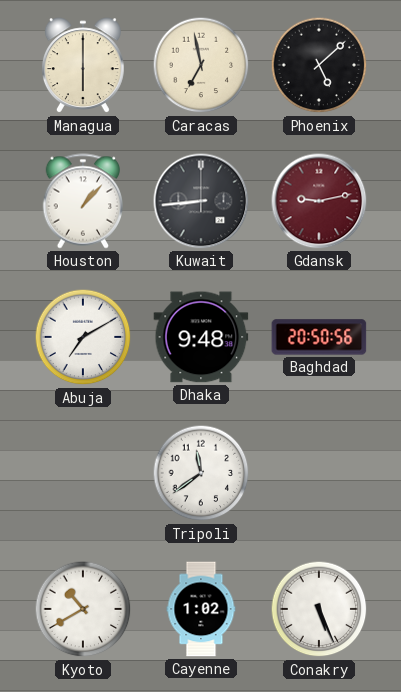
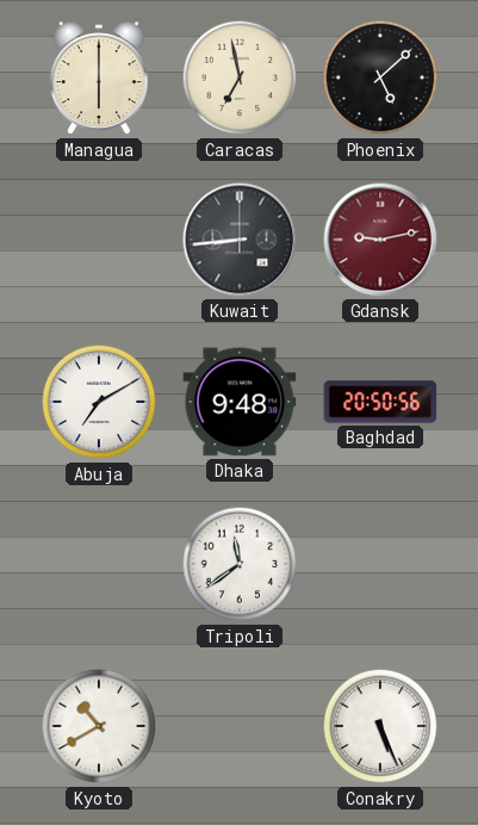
Houston: 1:07 -> none
Cayenne: 1:02 -> none
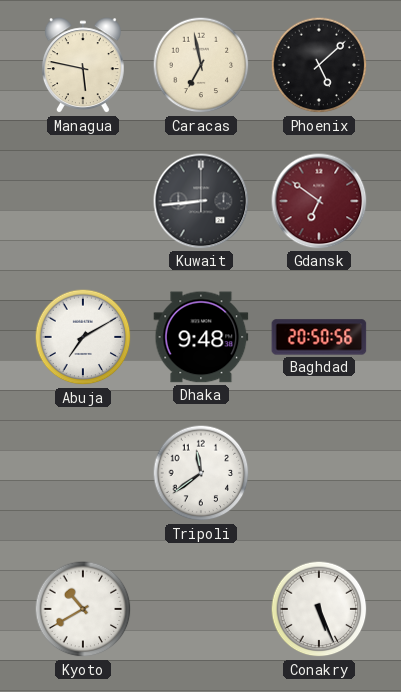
Managua: 6:00 -> 5:47
Gdansk: 9:13 -> 6:51
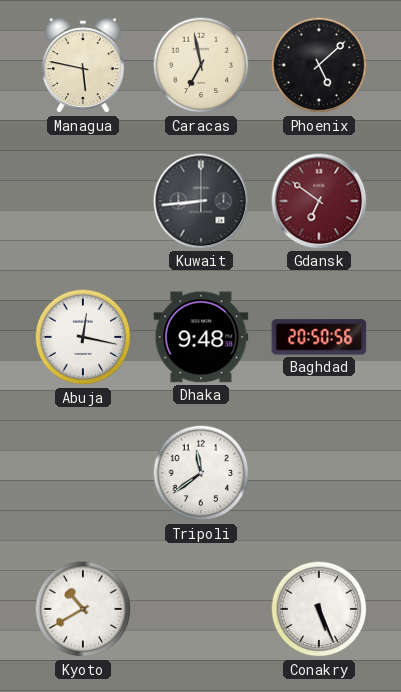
Abuja: 7:10 -> 12:17
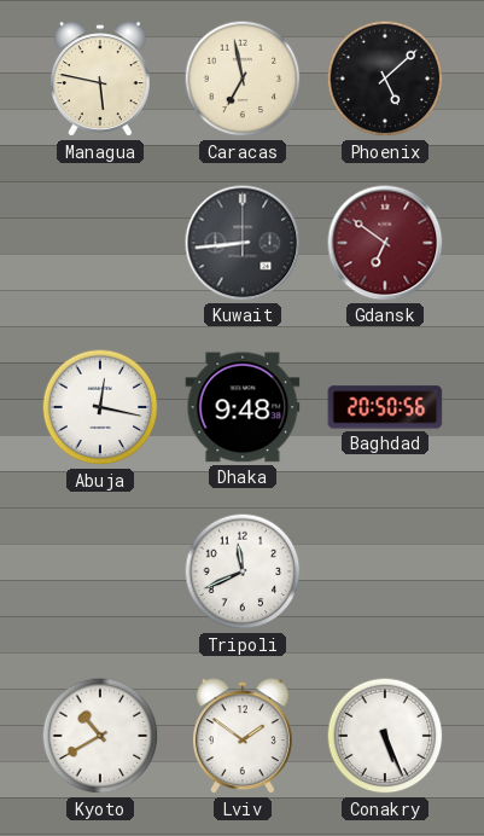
Tripoli: 11:39 -> 11:41
Lviv: none -> 1:51
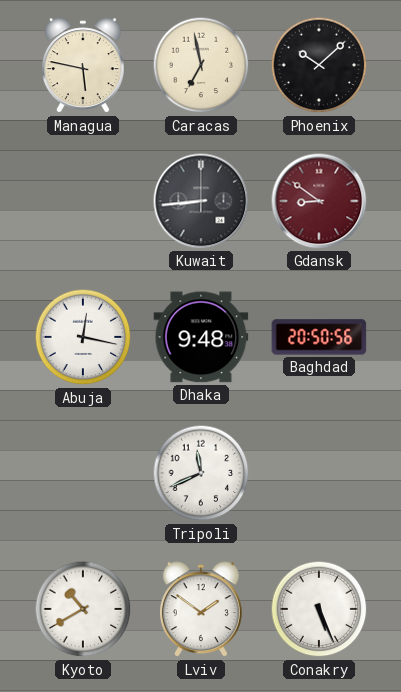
Phoenix: 5:08 -> 10:08
Gdansk: 6:51 -> 8:51
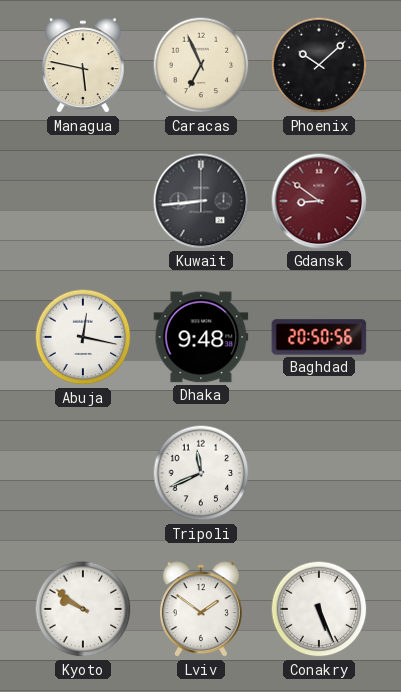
Caracas: 6:58 -> 6:56
Kyoto: 10:40 -> 9:51
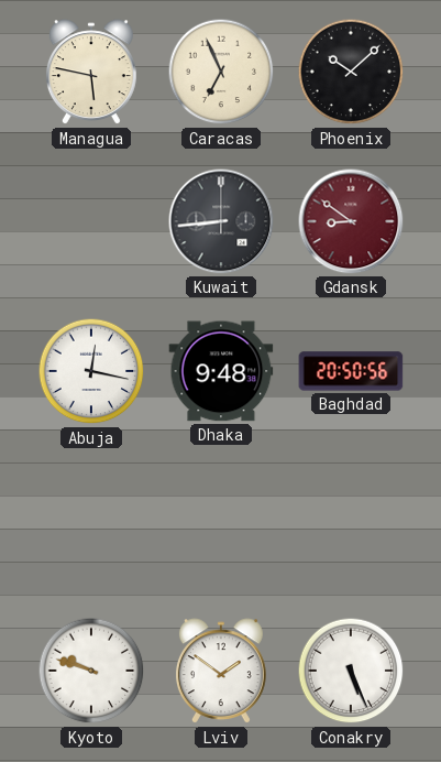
Tripoli: 11:41 -> none
Kyoto: 9:51 -> 9:48
